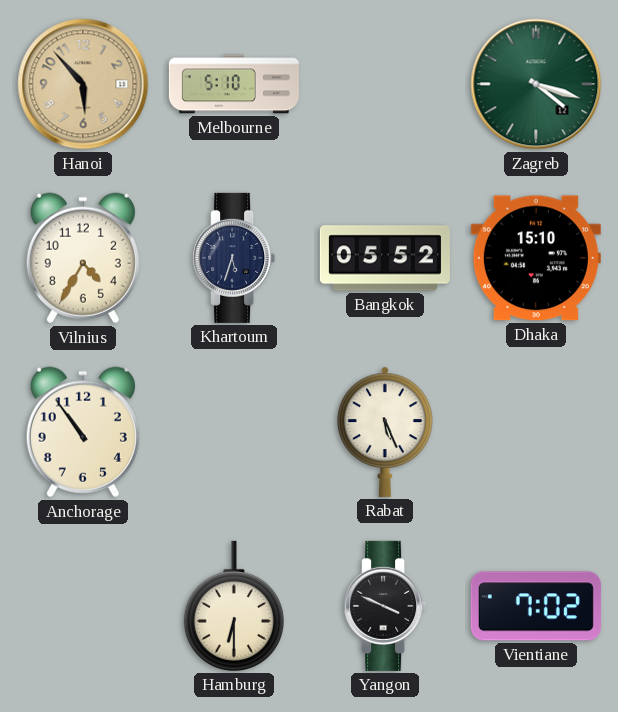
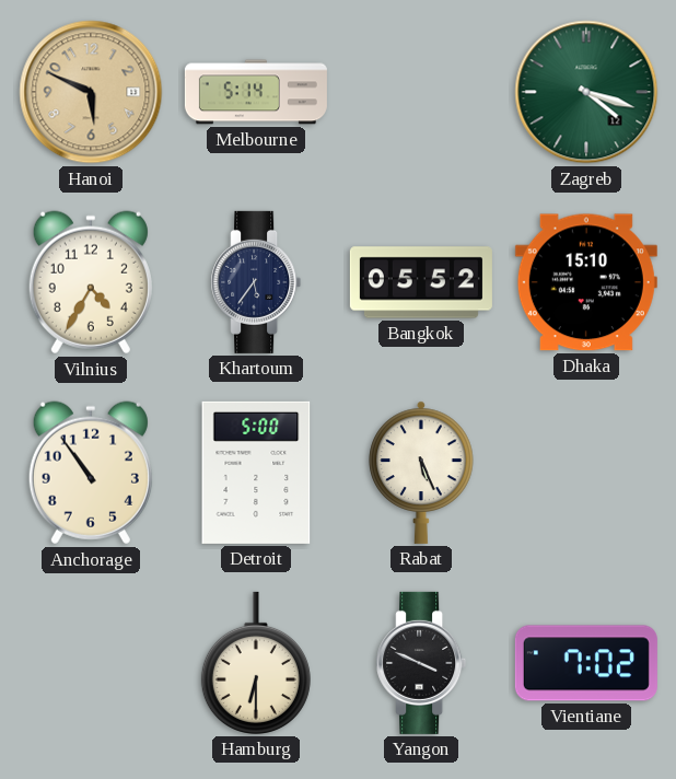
Hanoi: 5:53 -> 5:49
Melbourne: 5:10 -> 5:14
Khartoum: 5:33 -> 5:36
Detroit: none -> 5:00
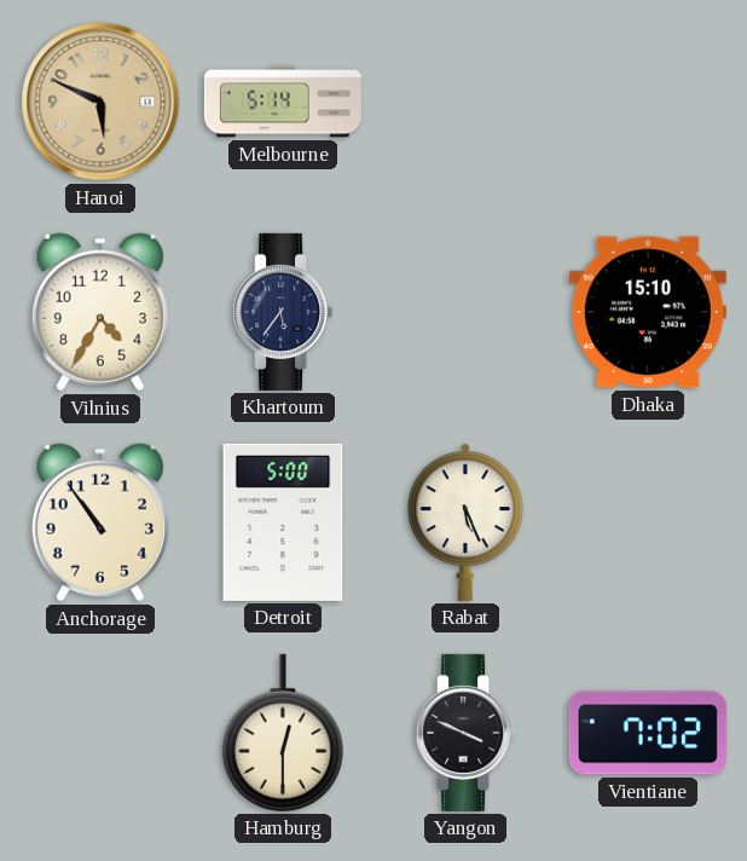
Zagreb: 4:18 -> none
Bangkok: 05:52 -> none
Hamburg: 6:30 -> 12:30
